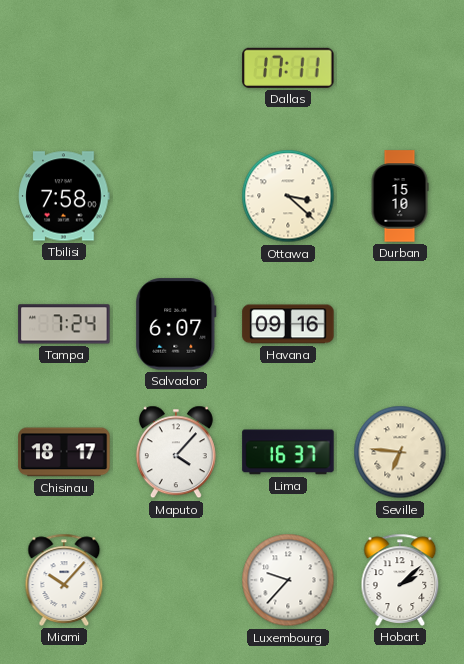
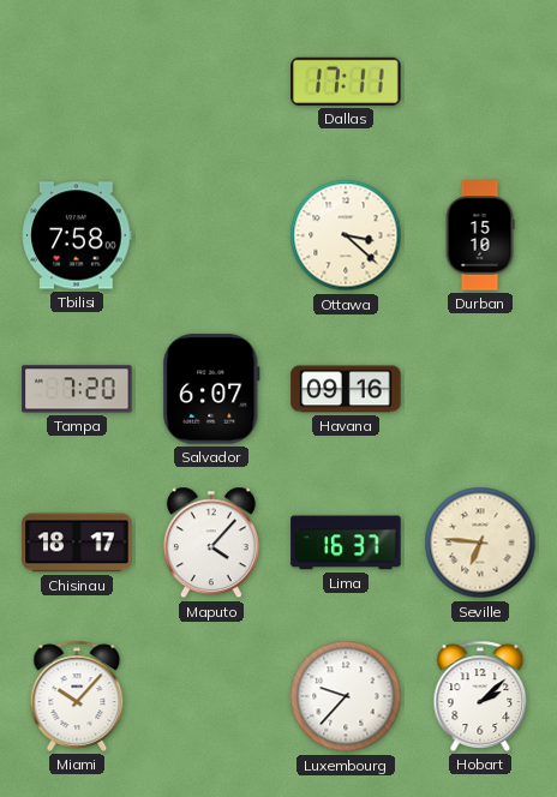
Tampa: 7:24 -> 7:20
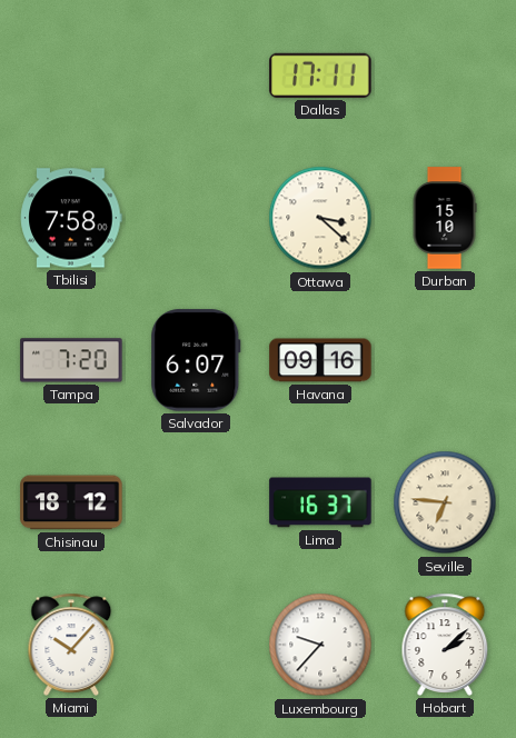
Chisinau: 18:17 -> 18:12
Maputo: 4:07 -> none
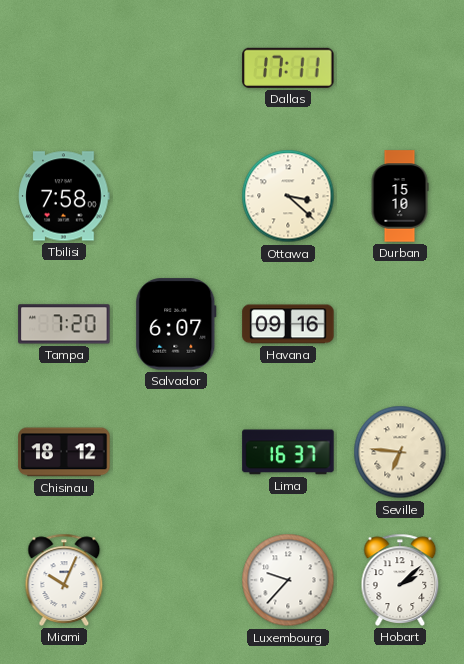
Miami: 10:07 -> 10:04
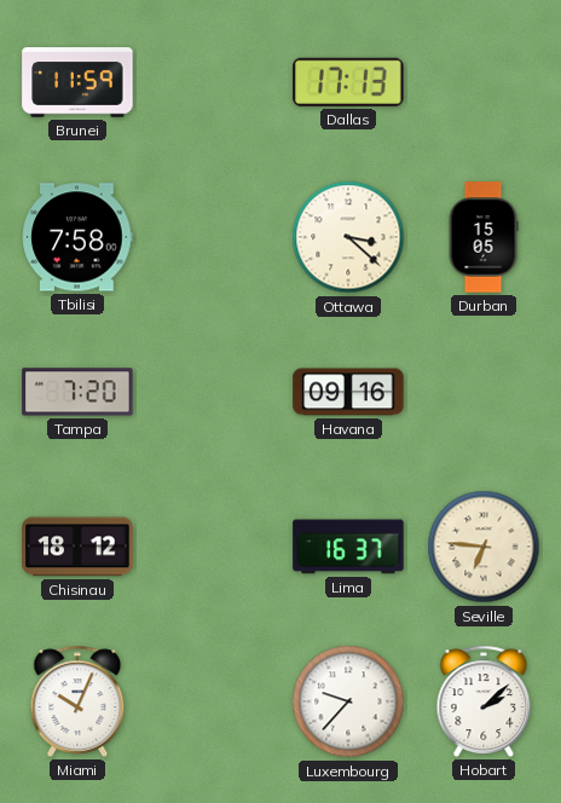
Brunei: none -> 11:59
Dallas: 17:11 -> 17:13
Durban: 15:10 -> 15:05
Salvador: 6:07 -> none
